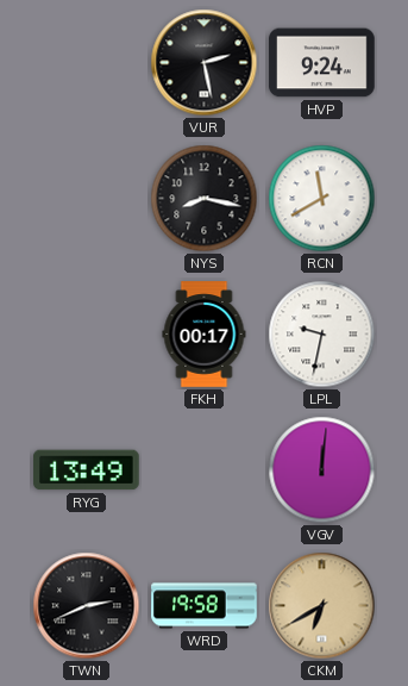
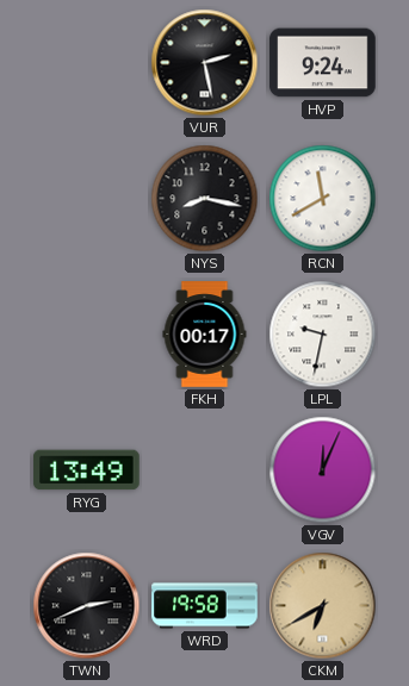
VGV: 12:01 -> 12:04
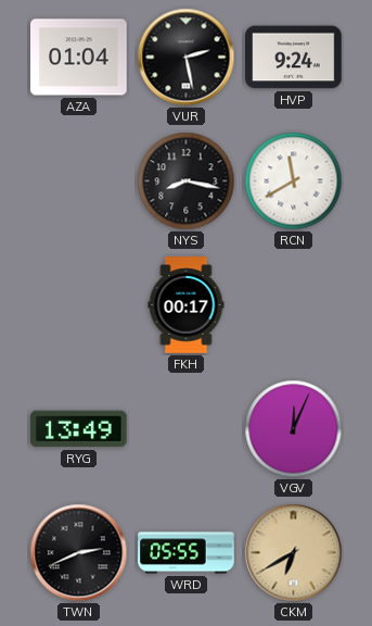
AZA: none -> 01:04
LPL: 9:32 -> none
WRD: 19:58 -> 05:55
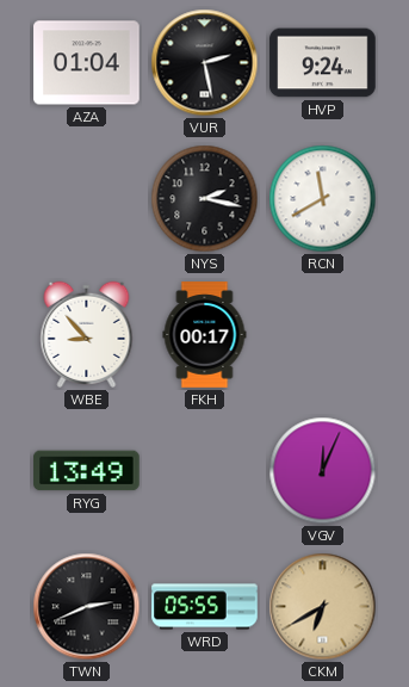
NYS: 8:17 -> 2:17
WBE: none -> 8:53
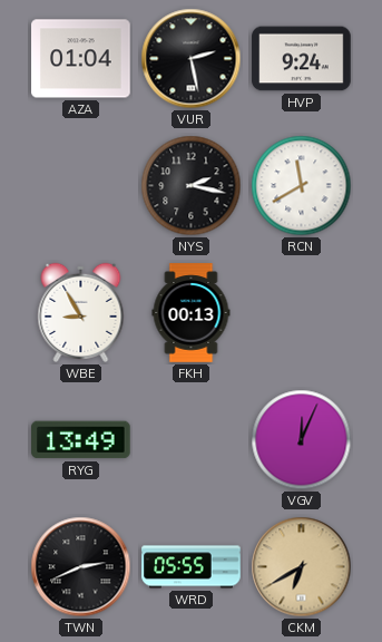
WBE: 8:53 -> 8:55
FKH: 00:17 -> 00:13
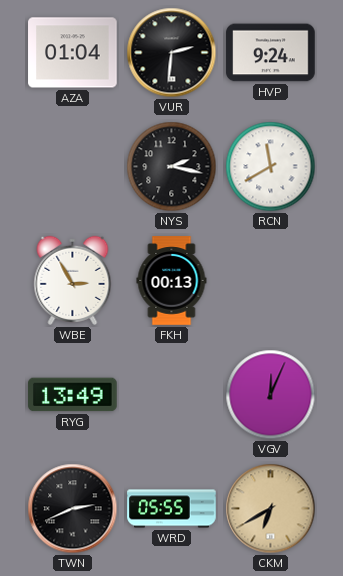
VUR: 2:28 -> 2:31
WBE: 8:55 -> 2:55
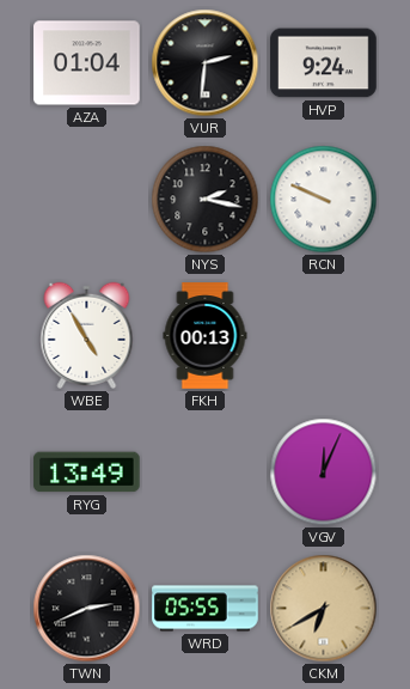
RCN: 11:40 -> 9:49
WBE: 2:55 -> 4:55
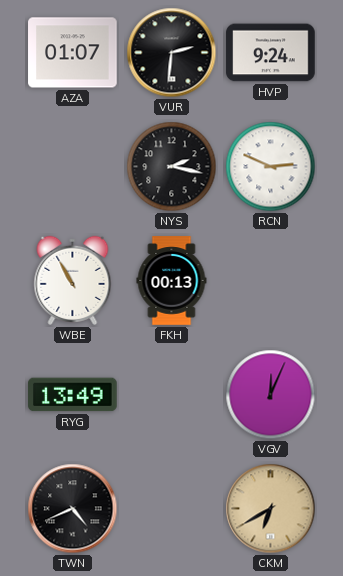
AZA: 01:04 -> 01:07
RCN: 9:49 -> 2:49
WBE: 4:55 -> 10:55
TWN: 2:41 -> 4:41
WRD: 05:55 -> none
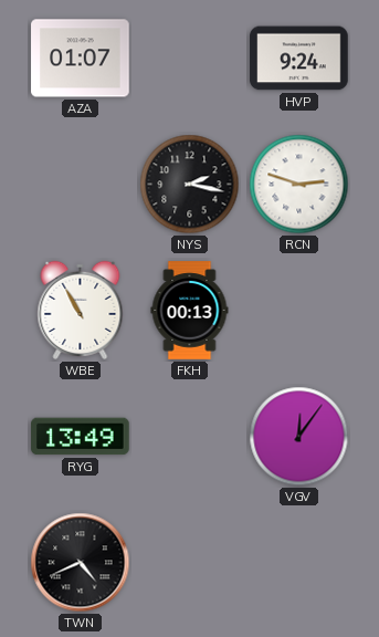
VUR: 2:31 -> none
RCN: 2:49 -> 2:48
VGV: 12:04 -> 12:06
CKM: 6:40 -> none
